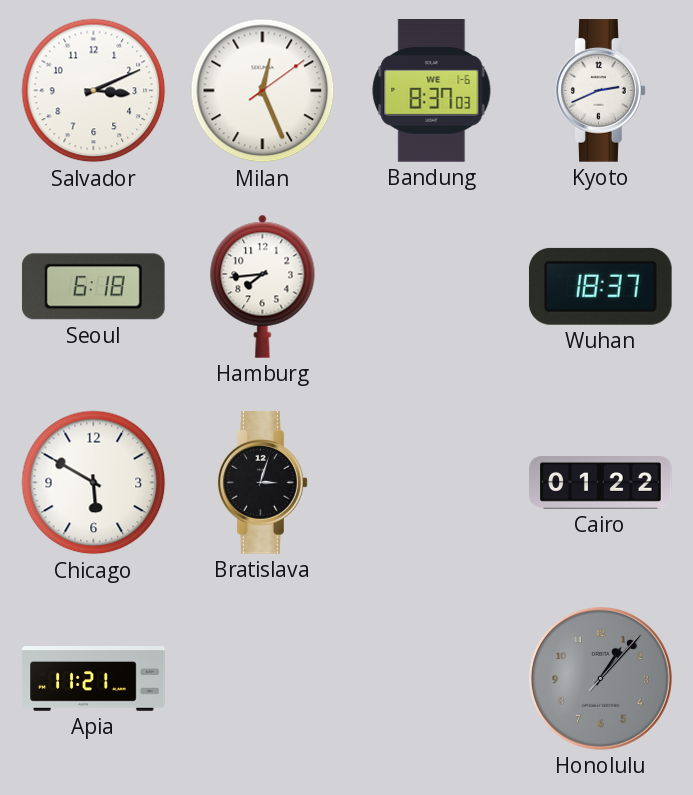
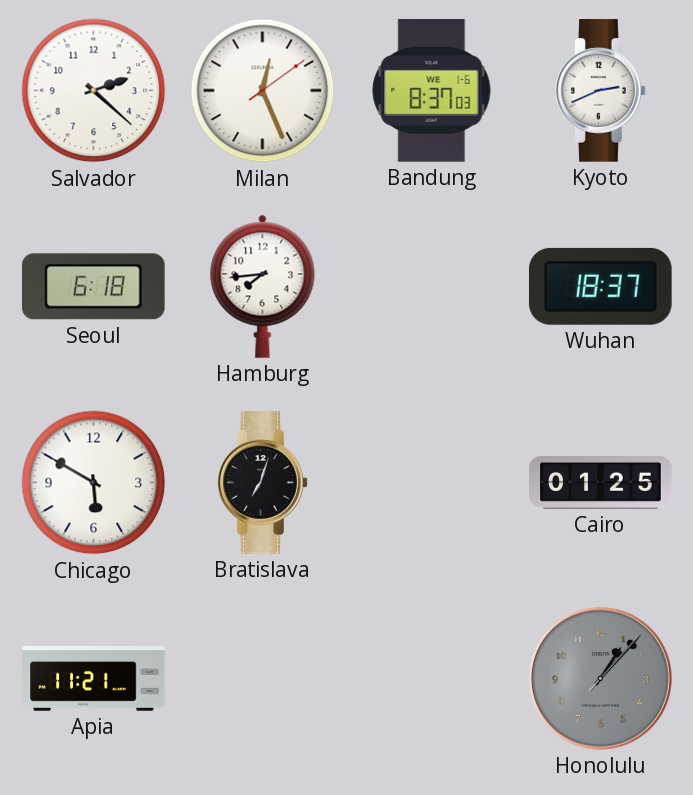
Salvador: 3:11 -> 2:22
Bratislava: 3:03 -> 7:03
Cairo: 01:22 -> 01:25
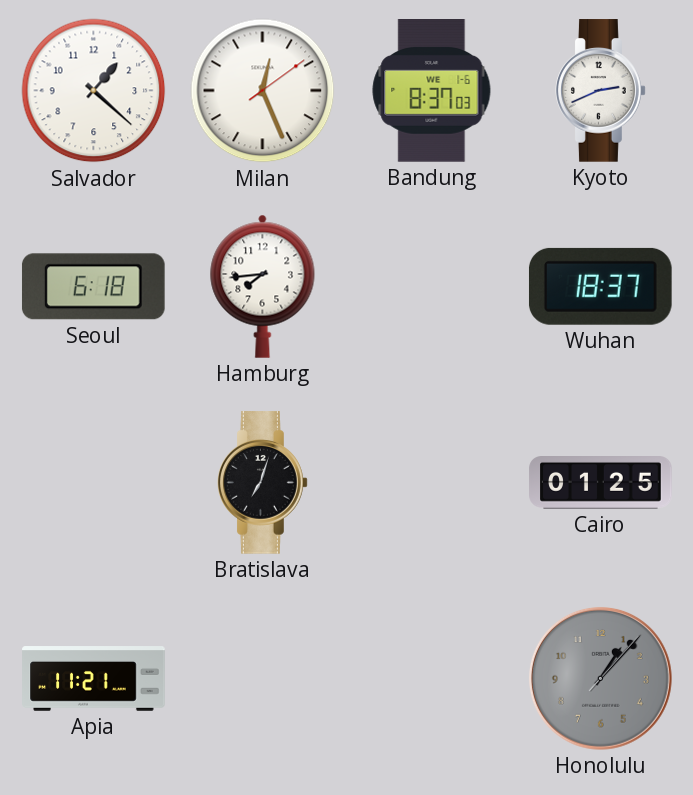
Salvador: 2:22 -> 1:22
Chicago: 5:50 -> none
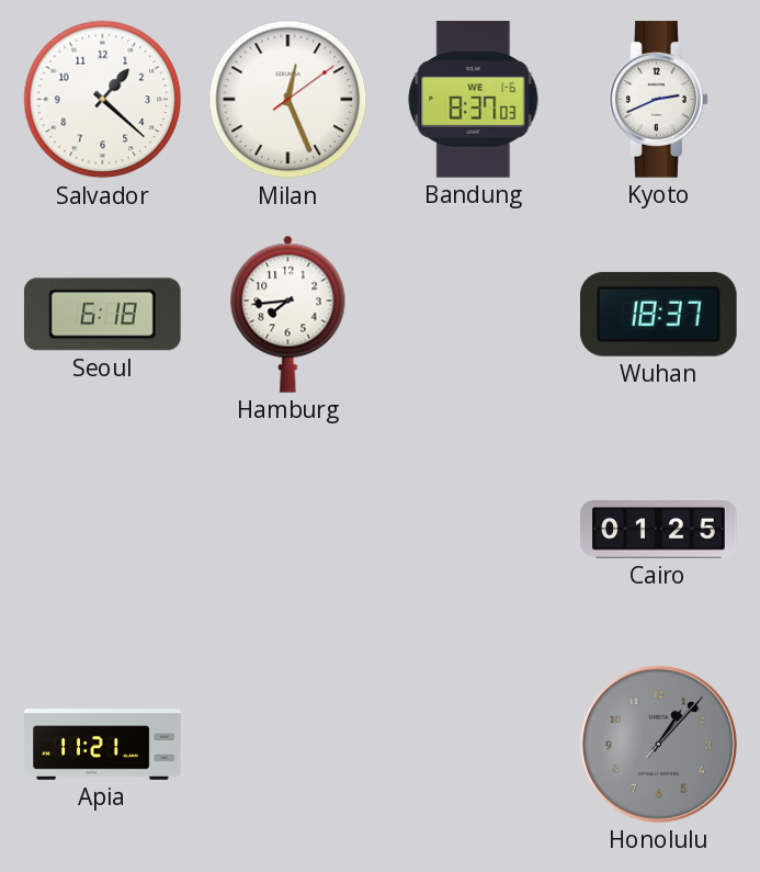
Bratislava: 7:03 -> none
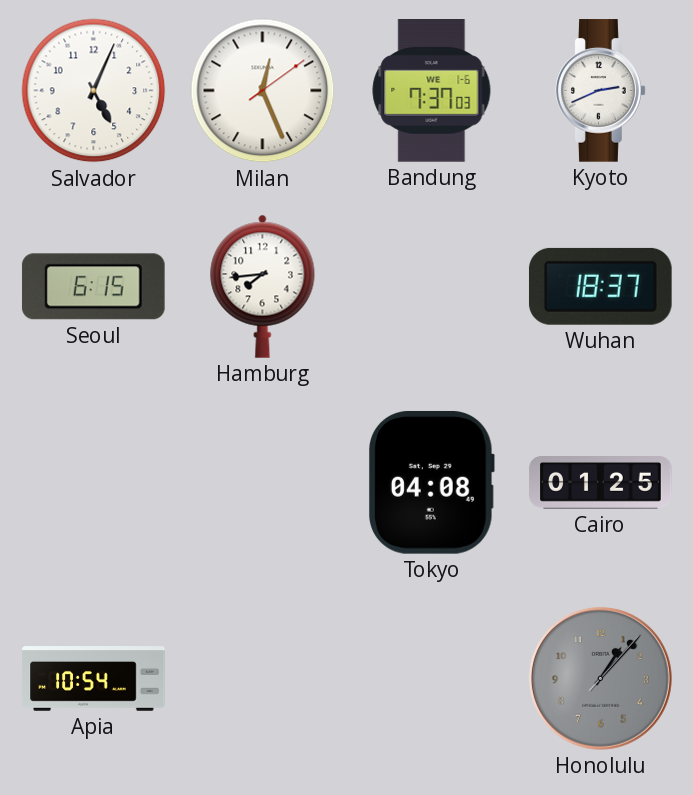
Salvador: 1:22 -> 5:04
Bandung: 8:37 -> 7:37
Seoul: 6:18 -> 6:15
Tokyo: none -> 04:08
Apia: 11:21 -> 10:54
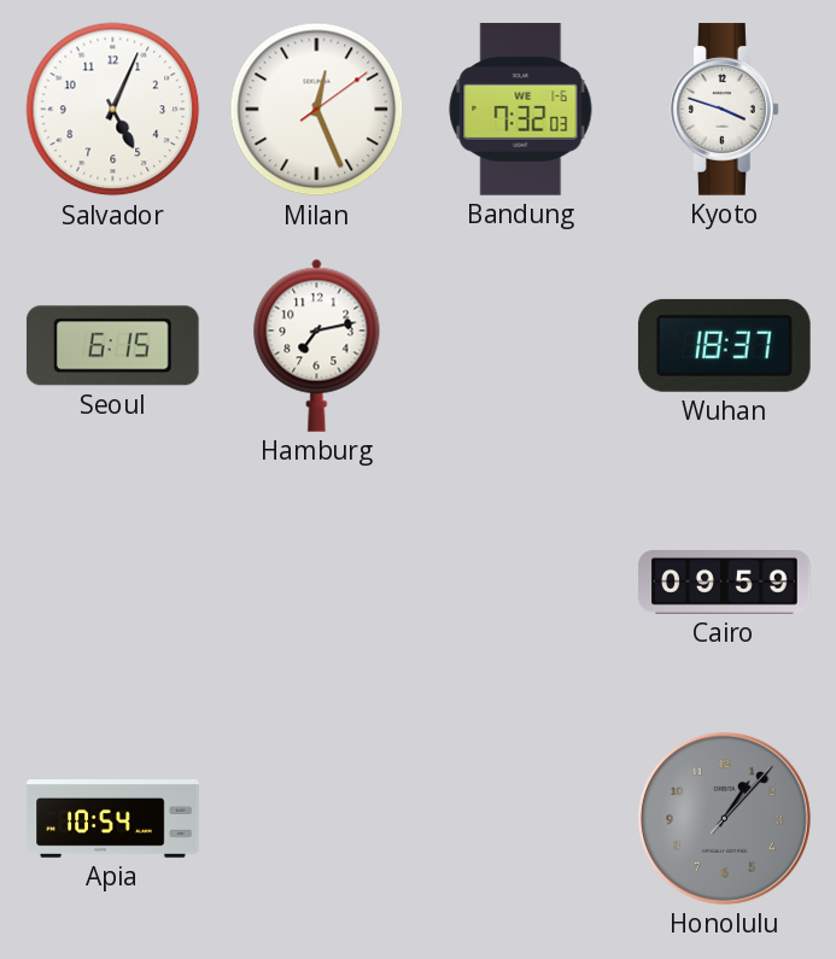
Bandung: 7:37 -> 7:32
Kyoto: 2:41 -> 3:48
Hamburg: 7:44 -> 7:13
Tokyo: 04:08 -> none
Cairo: 01:25 -> 09:59
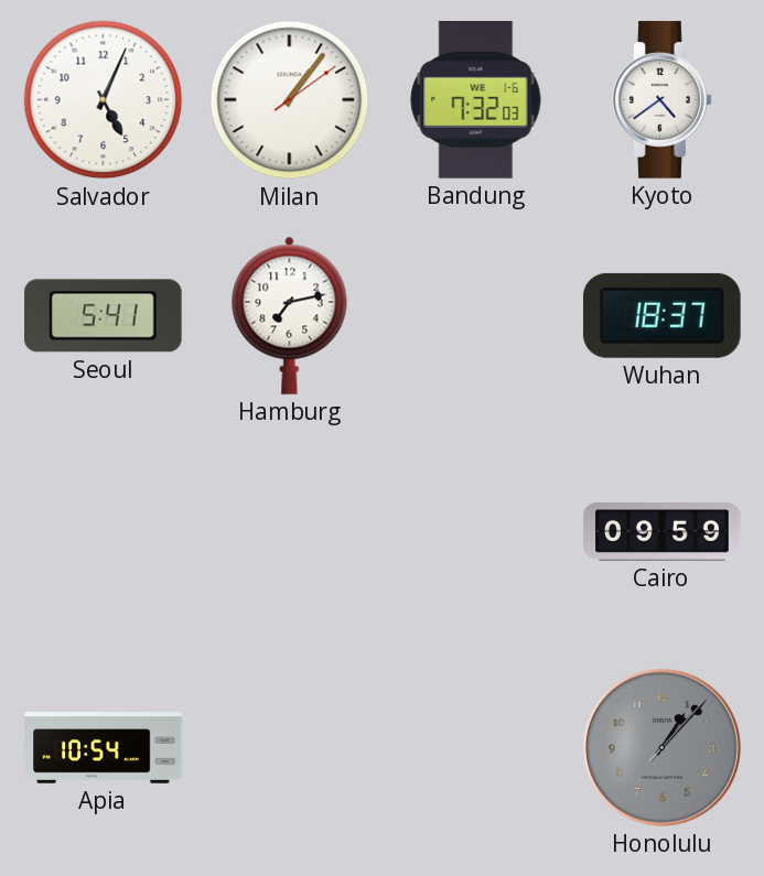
Milan: 12:26 -> 1:06
Kyoto: 3:48 -> 4:39
Seoul: 6:15 -> 5:41
